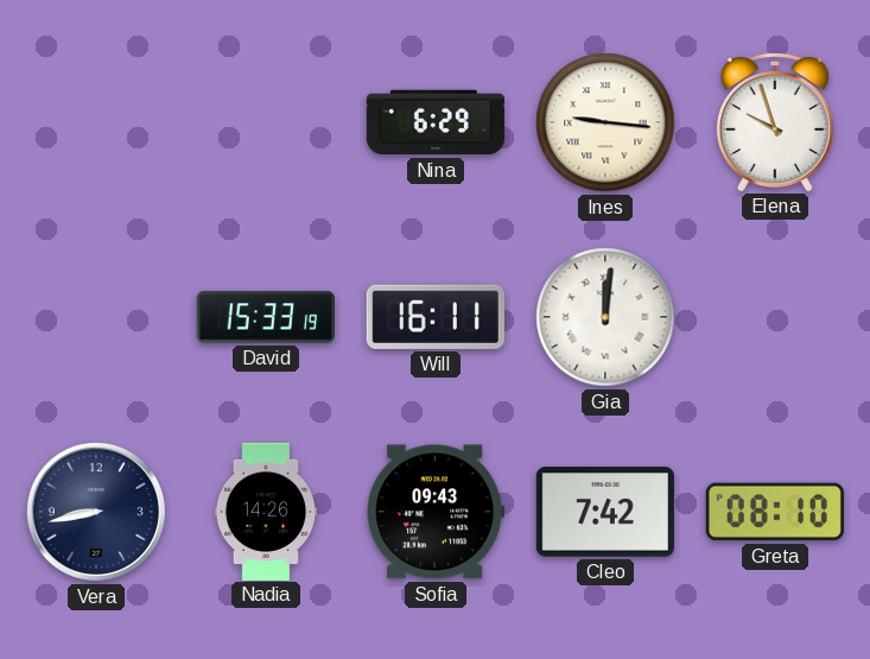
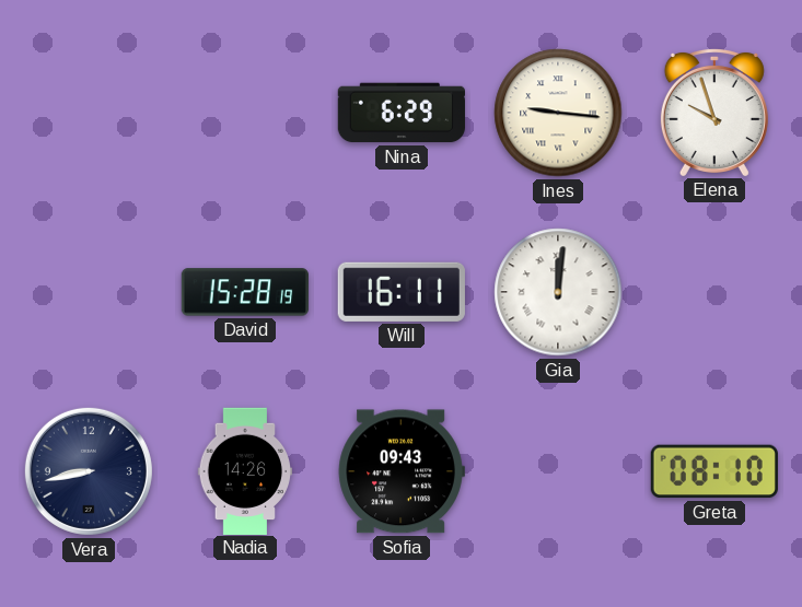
David: 15:33 -> 15:28
Cleo: 7:42 -> none
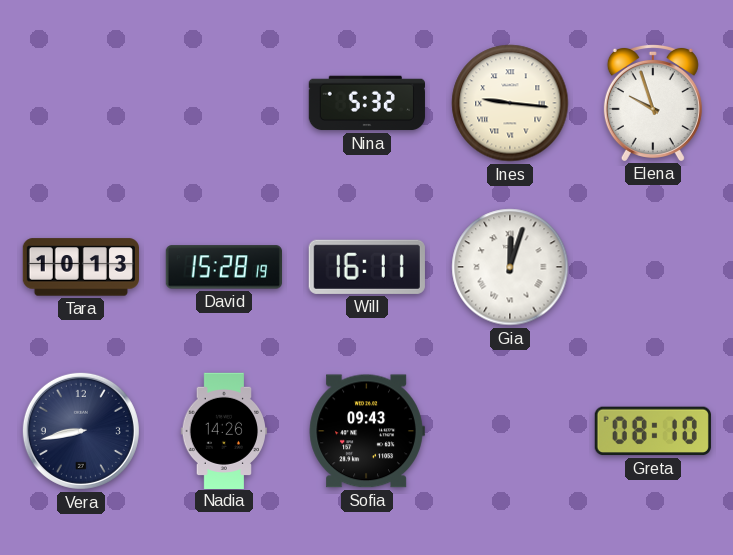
Nina: 6:29 -> 5:32
Tara: none -> 10:13
Gia: 12:01 -> 12:03
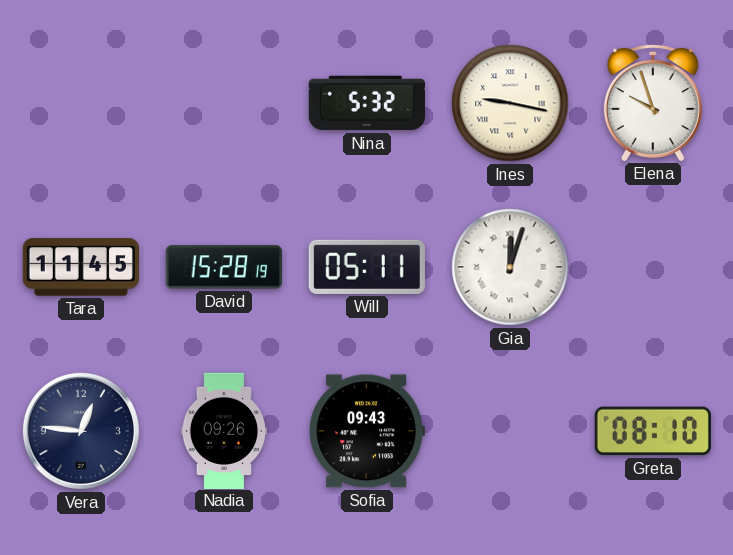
Ines: 9:16 -> 9:17
Tara: 10:13 -> 11:45
Will: 16:11 -> 05:11
Vera: 8:43 -> 12:46
Nadia: 14:26 -> 09:26
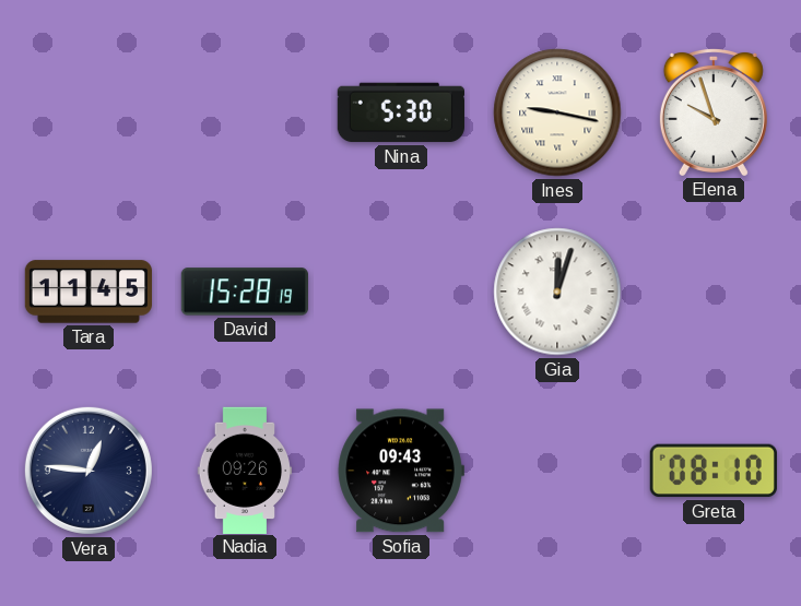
Nina: 5:32 -> 5:30
Will: 05:11 -> none
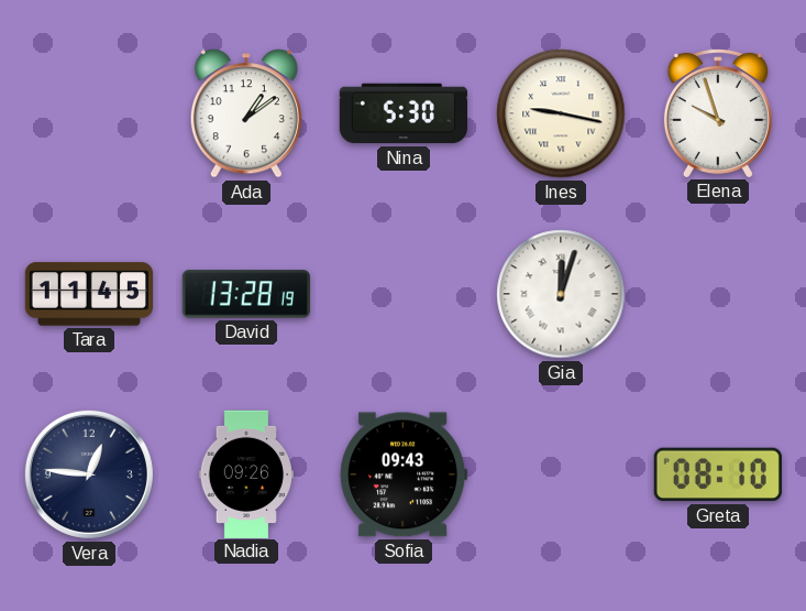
Ada: none -> 1:09
David: 15:28 -> 13:28
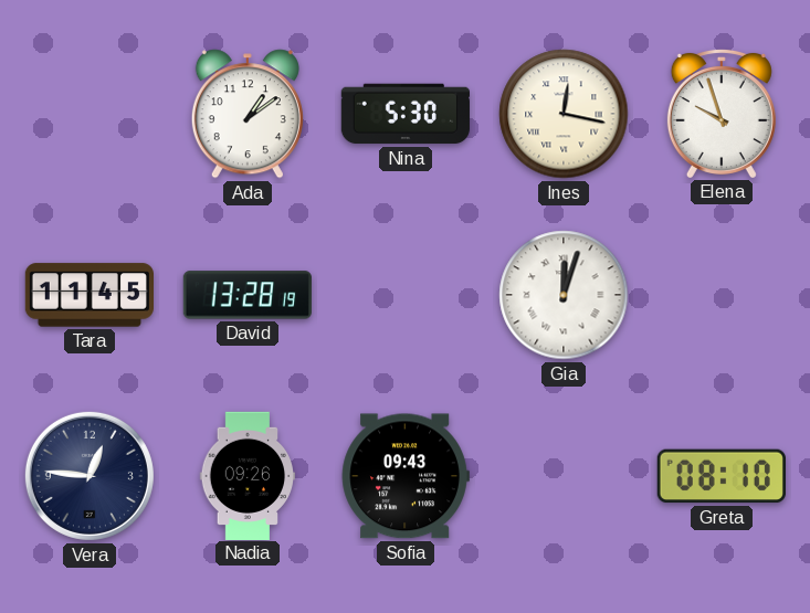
Ines: 9:17 -> 12:17
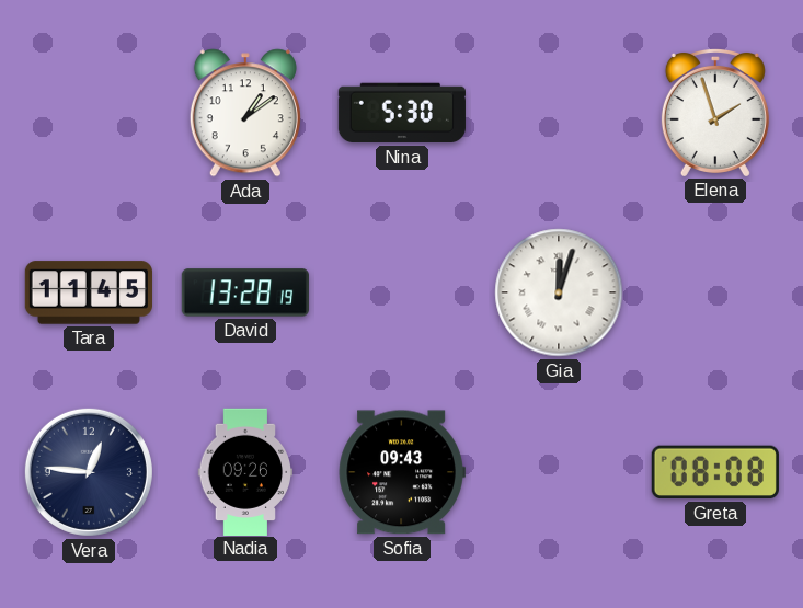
Ines: 12:17 -> none
Elena: 9:57 -> 1:57
Greta: 08:10 -> 08:08
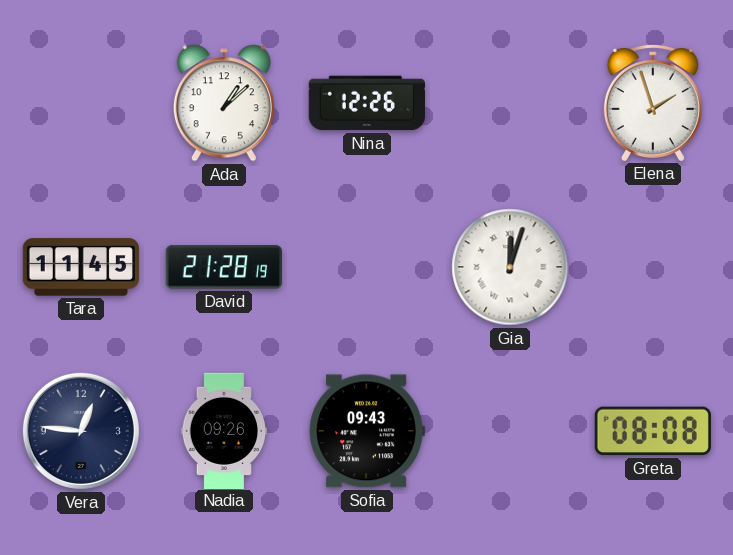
Ada: 1:09 -> 1:08
Nina: 5:30 -> 12:26
David: 13:28 -> 21:28
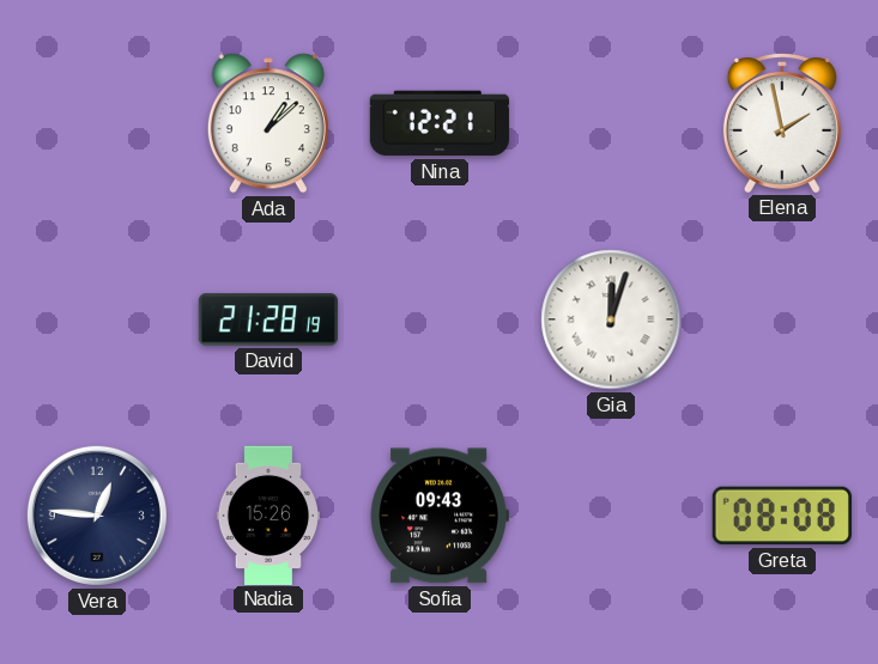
Nina: 12:26 -> 12:21
Elena: 1:57 -> 1:58
Tara: 11:45 -> none
Nadia: 09:26 -> 15:26
